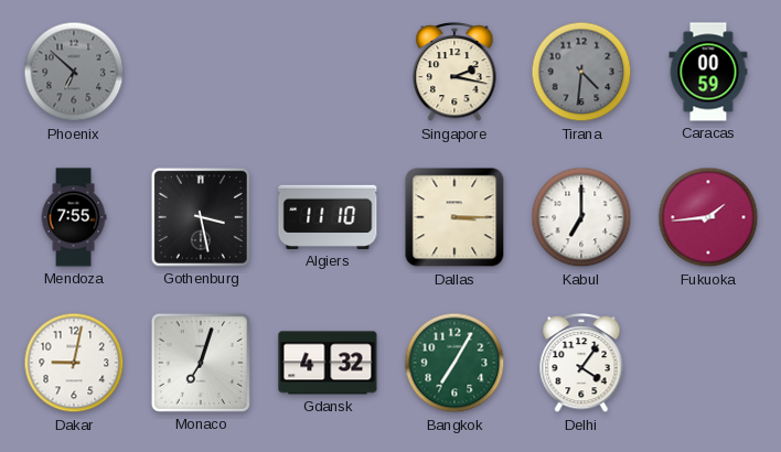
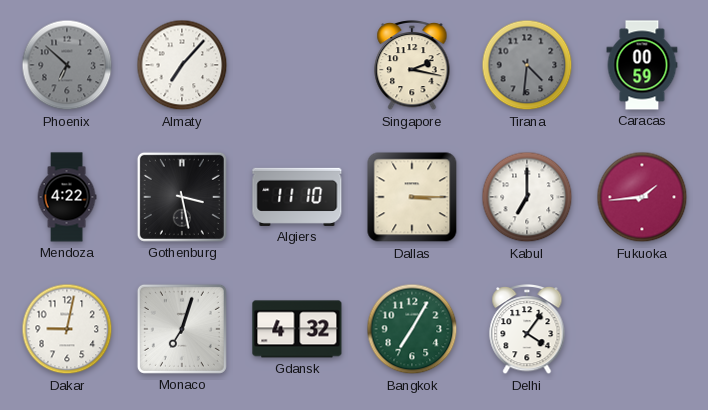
Almaty: none -> 7:07
Mendoza: 7:55 -> 4:22
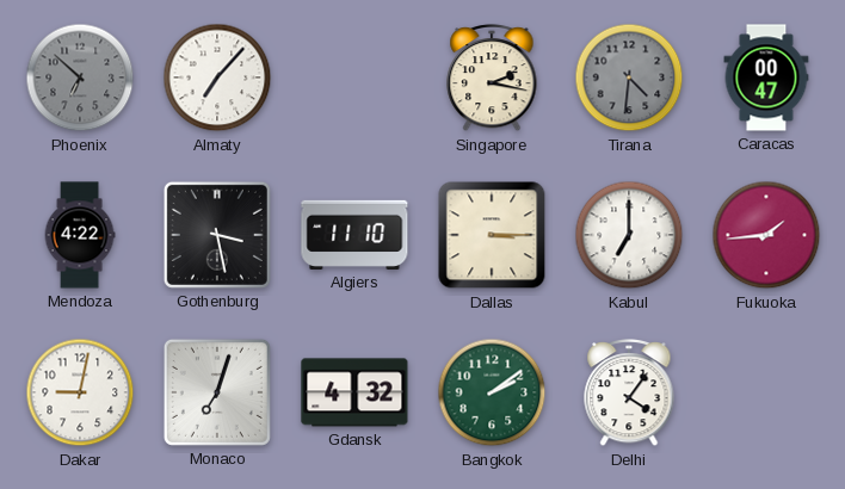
Caracas: 00:59 -> 00:47
Bangkok: 7:05 -> 2:09
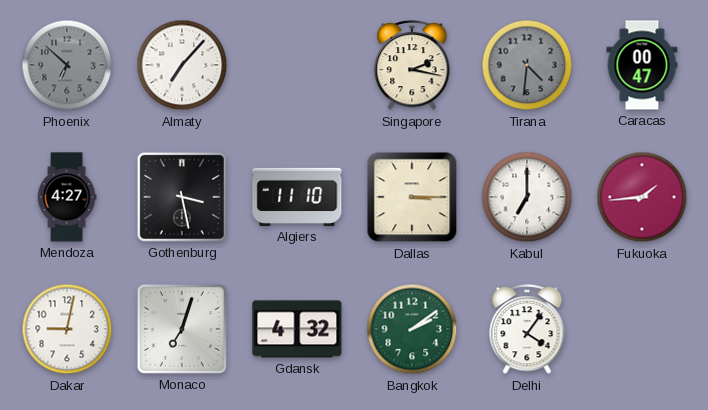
Mendoza: 4:22 -> 4:27
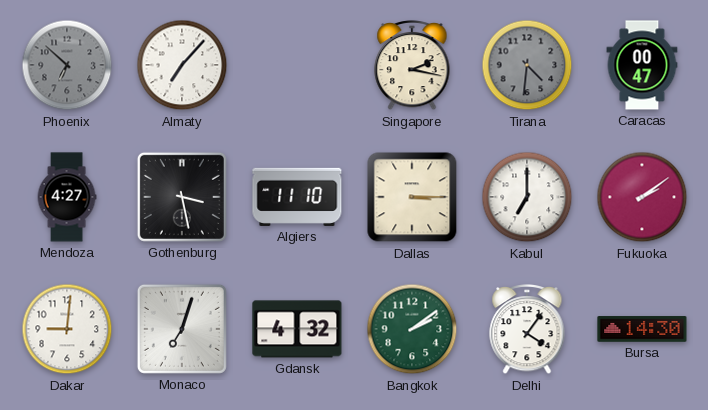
Fukuoka: 1:44 -> 2:09
Dakar: 9:02 -> 9:01
Bursa: none -> 14:30
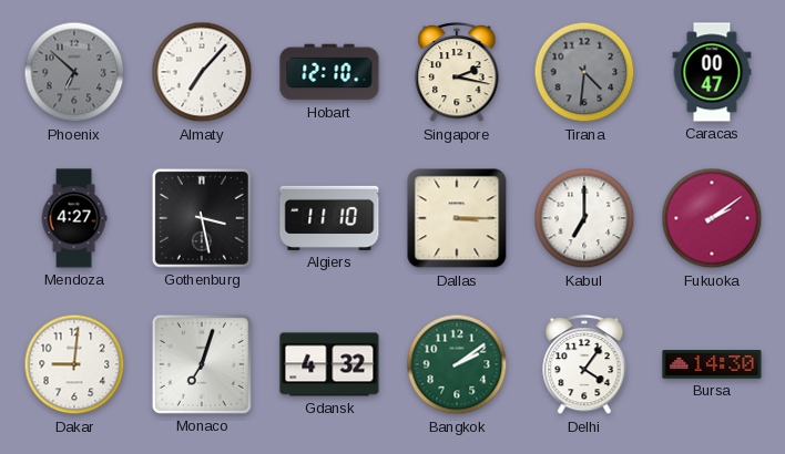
Hobart: none -> 12:10
